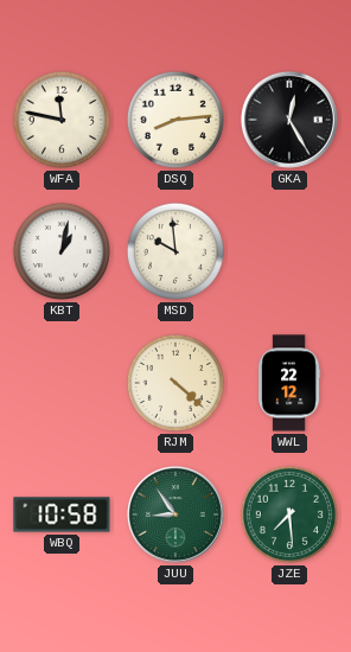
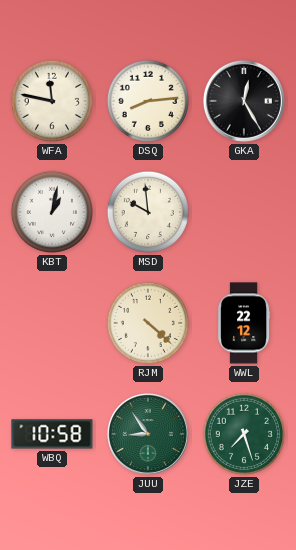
JZE: 7:29 -> 7:27
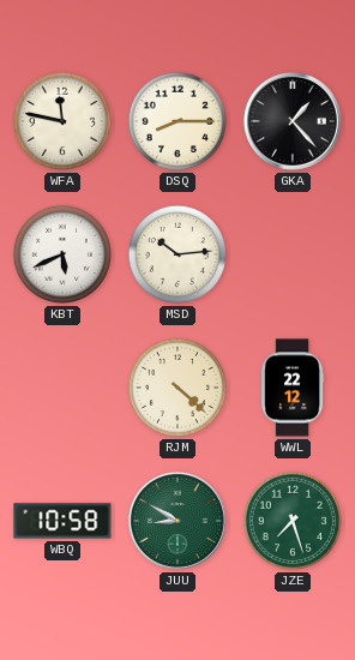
DSQ: 8:14 -> 8:15
GKA: 12:25 -> 1:23
KBT: 1:02 -> 5:41
MSD: 9:59 -> 10:14
JUU: 8:54 -> 8:50
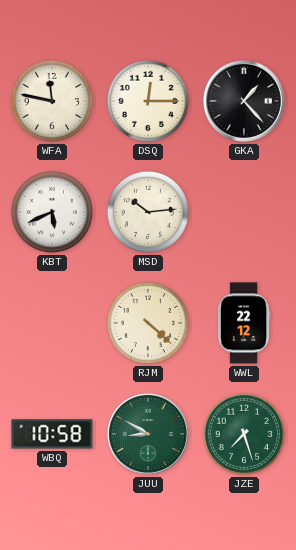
DSQ: 8:15 -> 12:15
